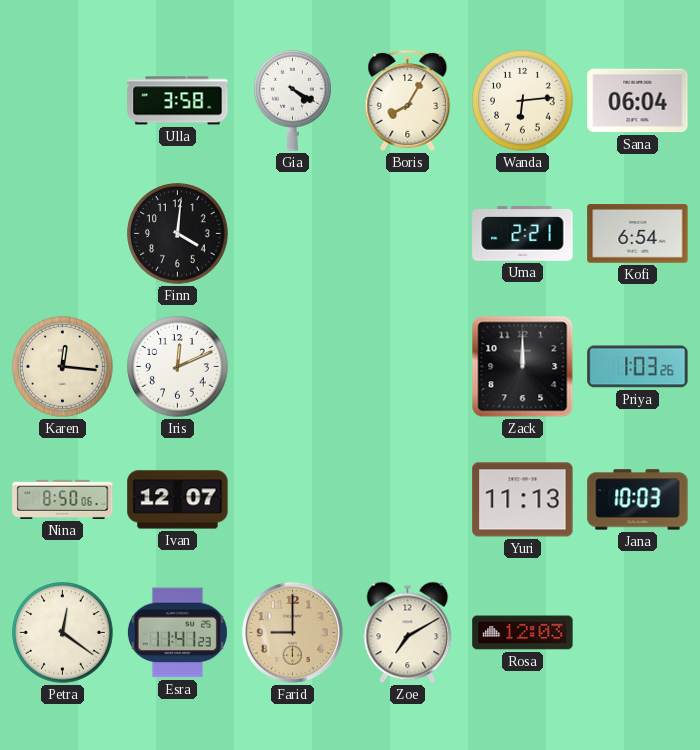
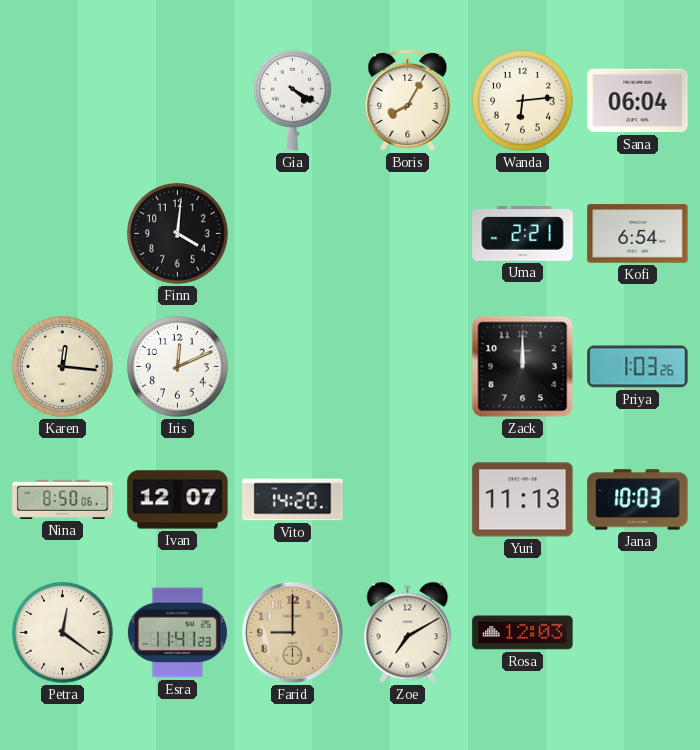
Ulla: 3:58 -> none
Vito: none -> 14:20
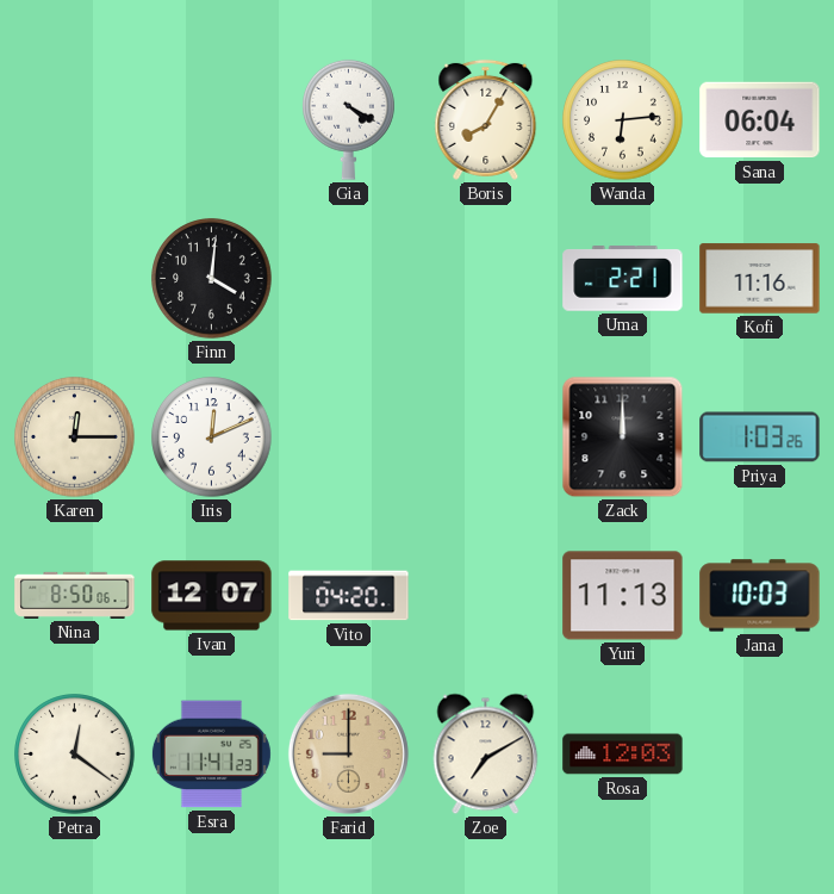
Kofi: 6:54 -> 11:16
Karen: 12:16 -> 12:15
Vito: 14:20 -> 04:20
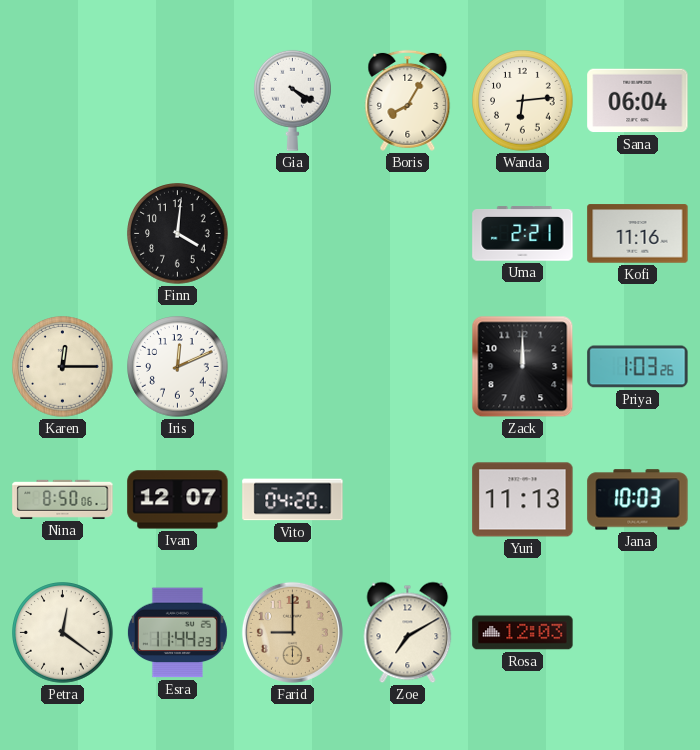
Esra: 11:41 -> 11:44
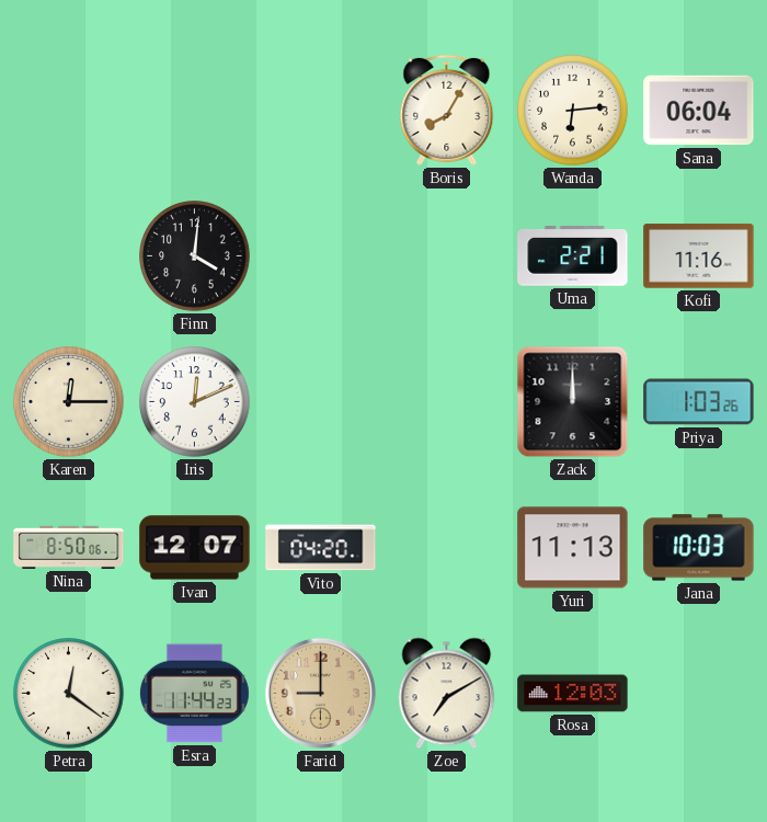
Gia: 4:20 -> none
